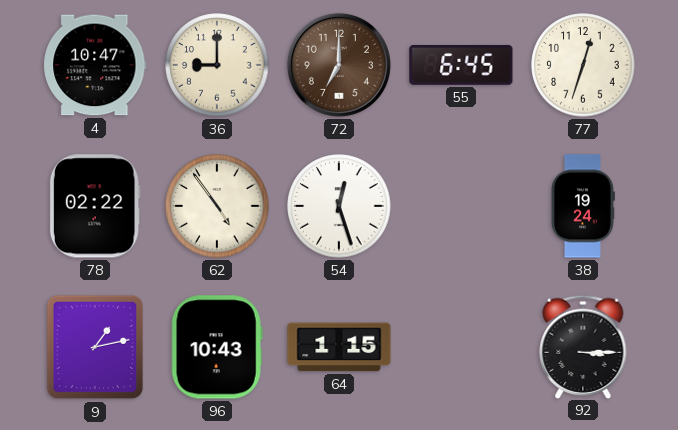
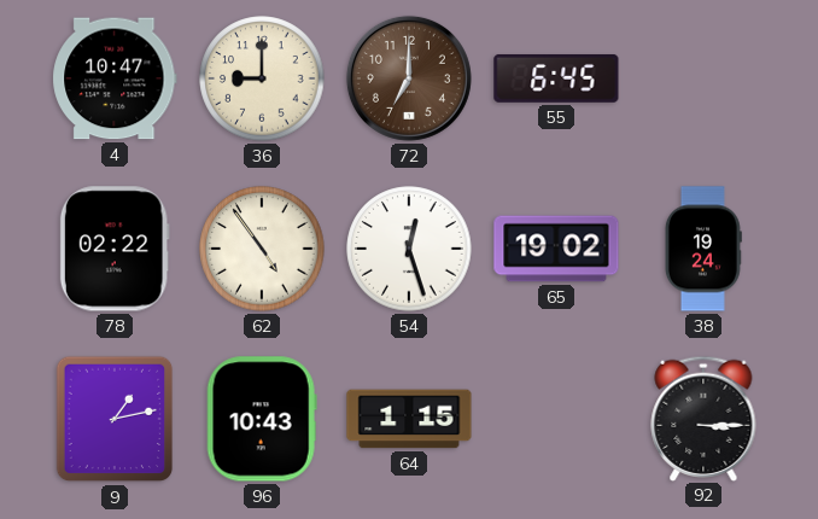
77: 12:33 -> none
65: none -> 19:02
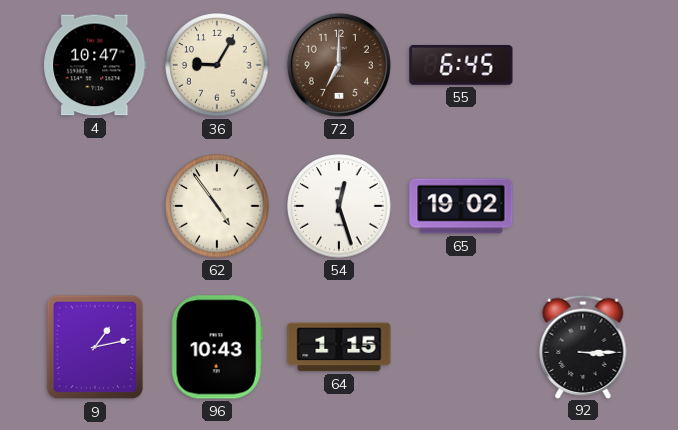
36: 9:00 -> 9:05
78: 02:22 -> none
38: 19:24 -> none
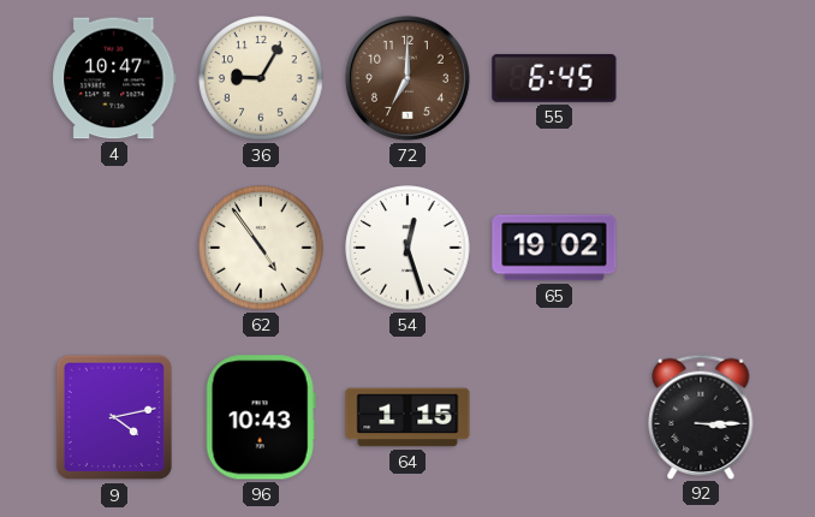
9: 1:13 -> 4:13
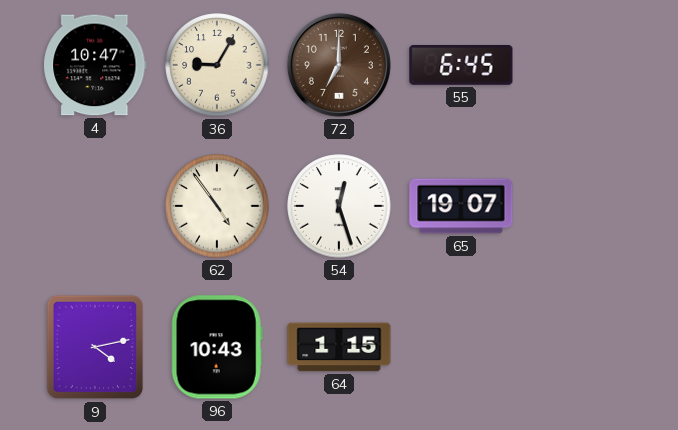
65: 19:02 -> 19:07
92: 3:15 -> none
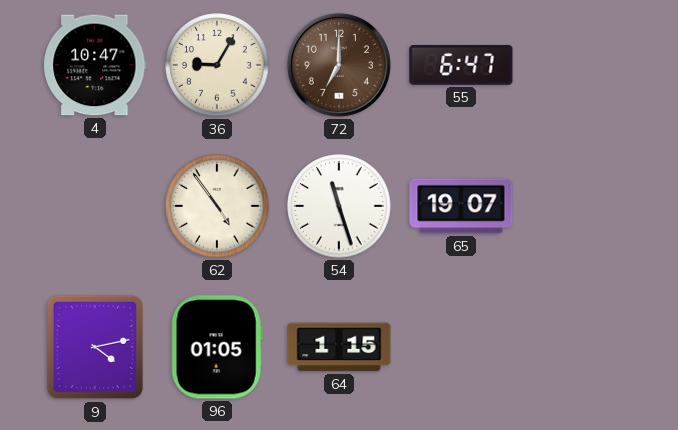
55: 6:45 -> 6:47
54: 12:27 -> 11:27
96: 10:43 -> 01:05
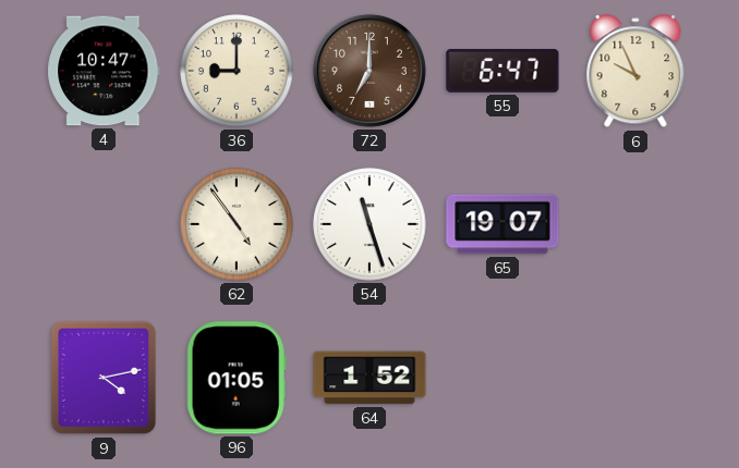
36: 9:05 -> 9:00
6: none -> 9:56
64: 1:15 -> 1:52
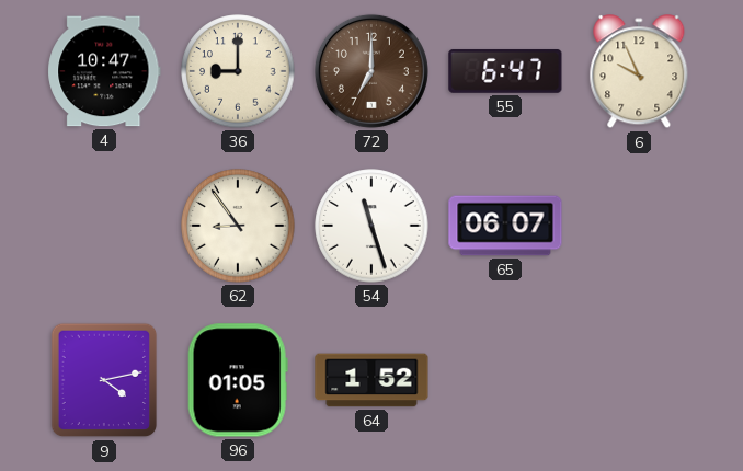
62: 4:54 -> 8:54
65: 19:07 -> 06:07
